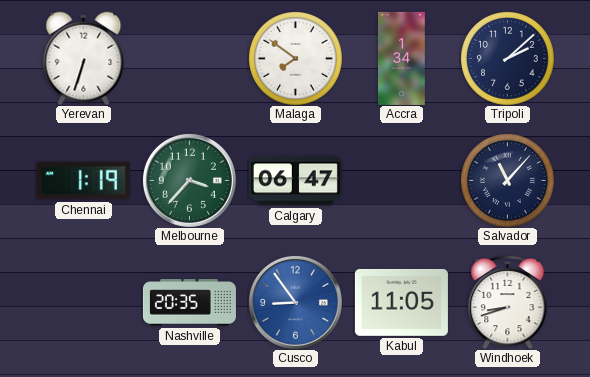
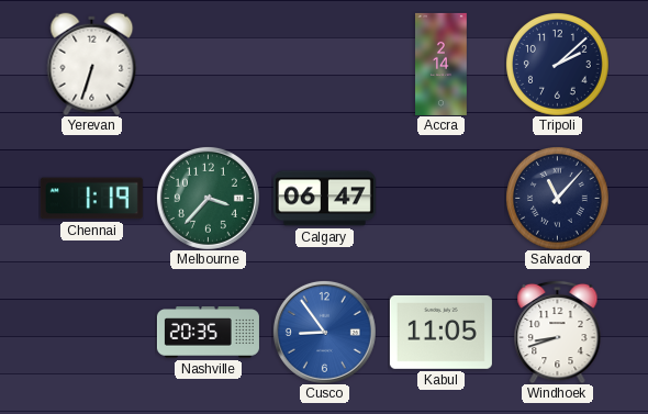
Malaga: 7:51 -> none
Accra: 1:34 -> 2:14
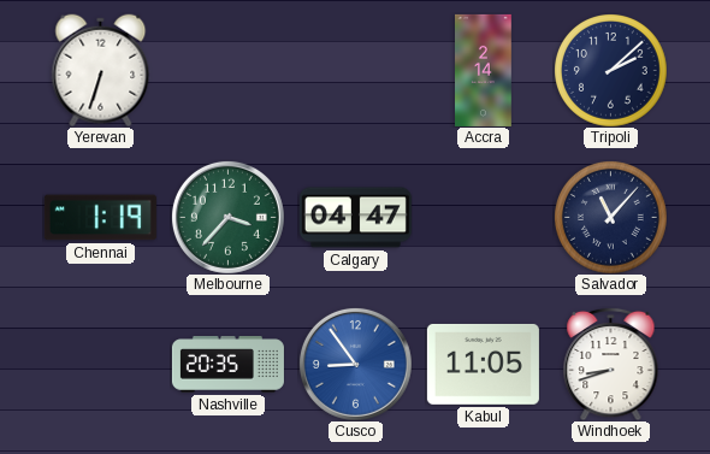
Calgary: 06:47 -> 04:47
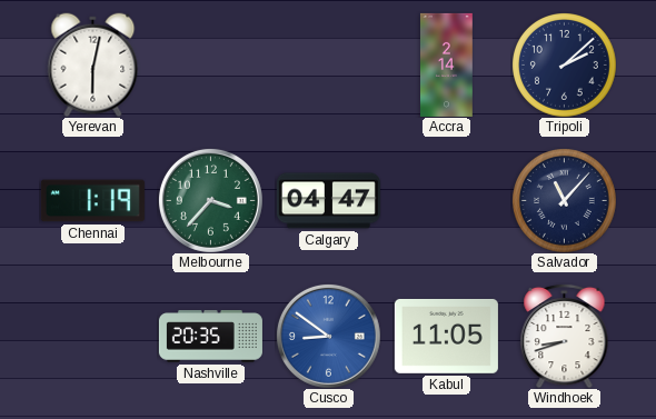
Yerevan: 6:33 -> 6:02
Cusco: 8:54 -> 8:51
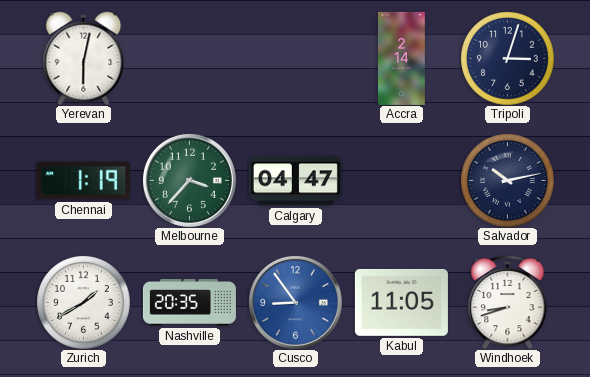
Tripoli: 2:08 -> 3:03
Salvador: 11:07 -> 10:13
Zurich: none -> 1:40
Cusco: 8:51 -> 8:54
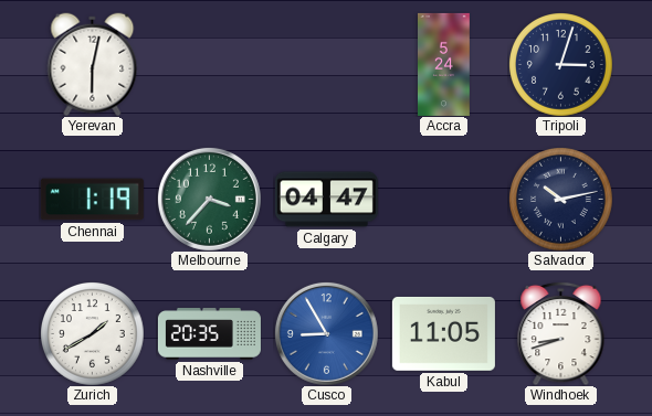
Accra: 2:14 -> 5:24
Cusco: 8:54 -> 8:55
